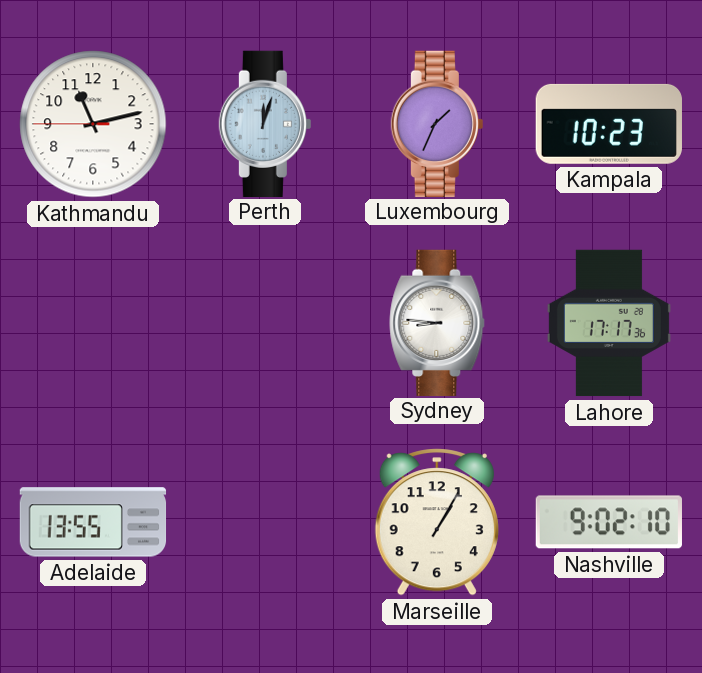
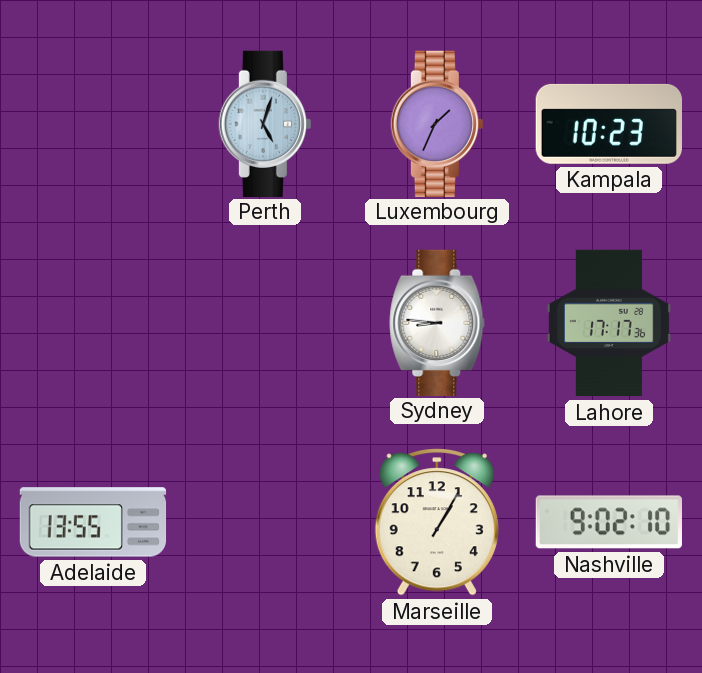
Kathmandu: 11:12 -> none
Perth: 12:03 -> 5:03
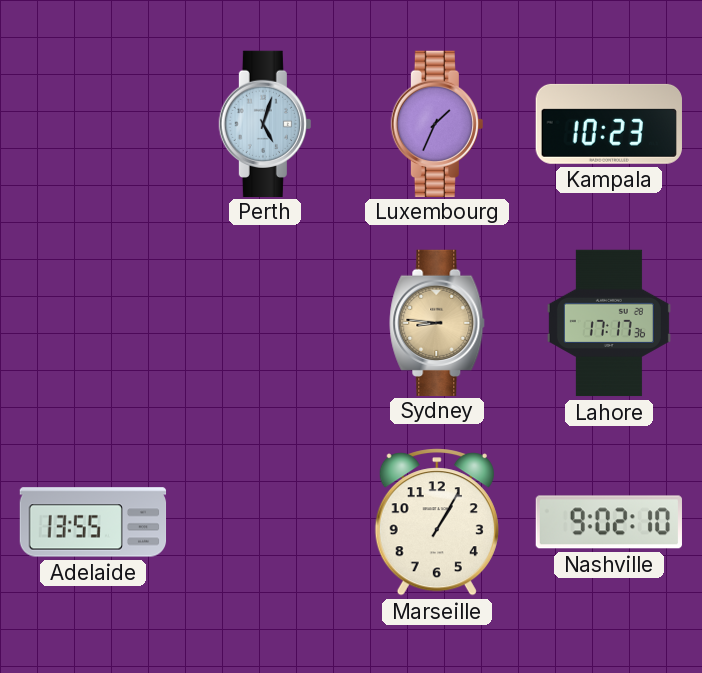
Sydney dial: white -> champagne
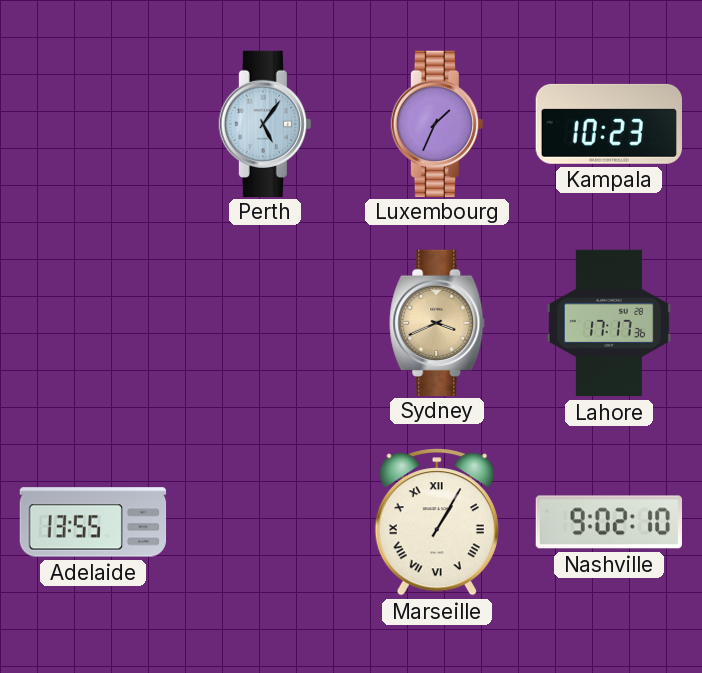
Perth: 5:03 -> 5:06
Sydney: 8:46 -> 3:41
Marseille numerals: Arabic -> Roman
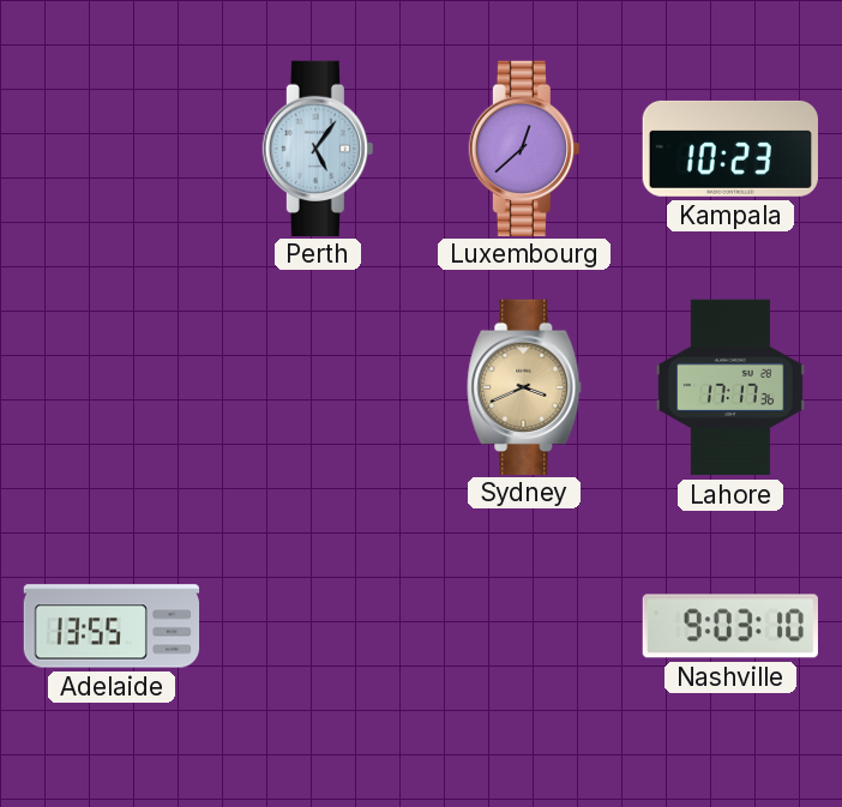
Luxembourg: 1:34 -> 12:38
Marseille: 1:05 -> none
Nashville: 9:02 -> 9:03
